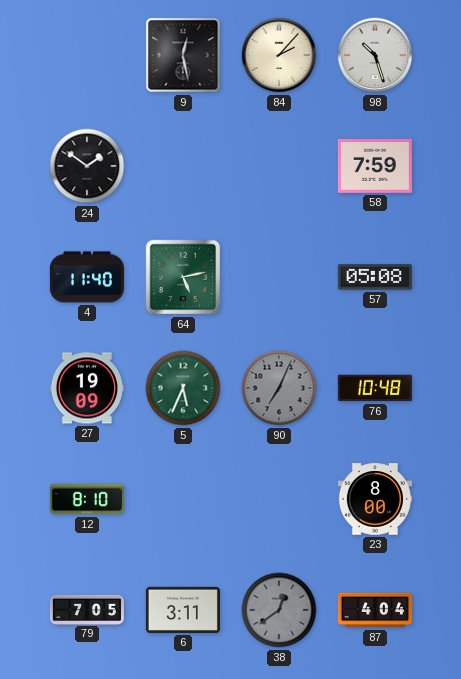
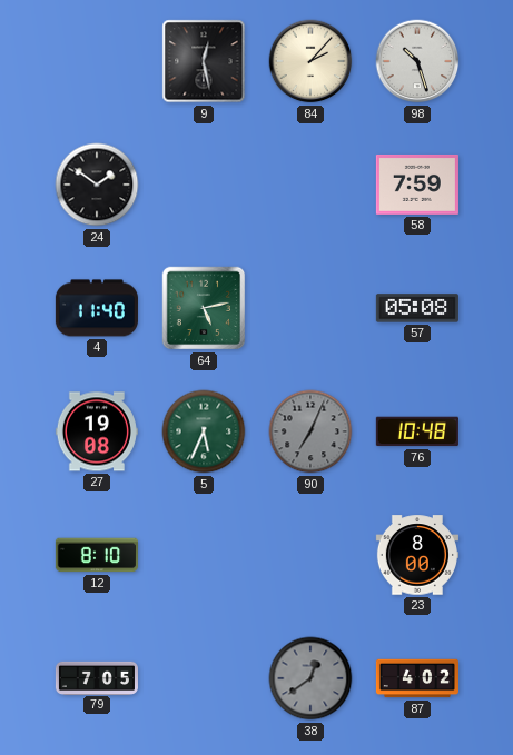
27: 19:09 -> 19:08
6: 3:11 -> none
87: 4:04 -> 4:02
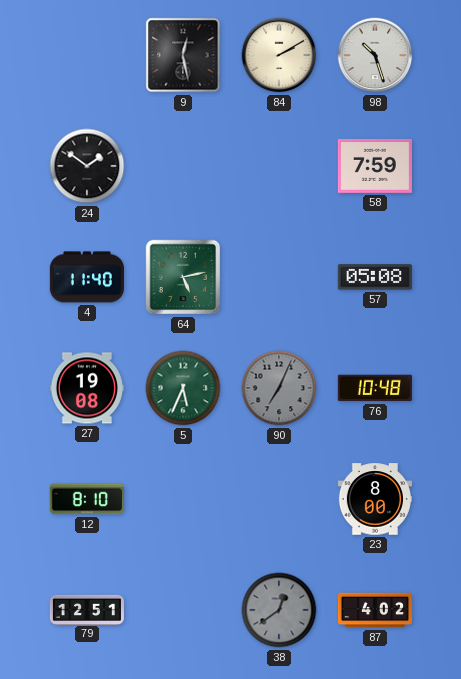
84: 2:07 -> 2:10
79: 7:05 -> 12:51
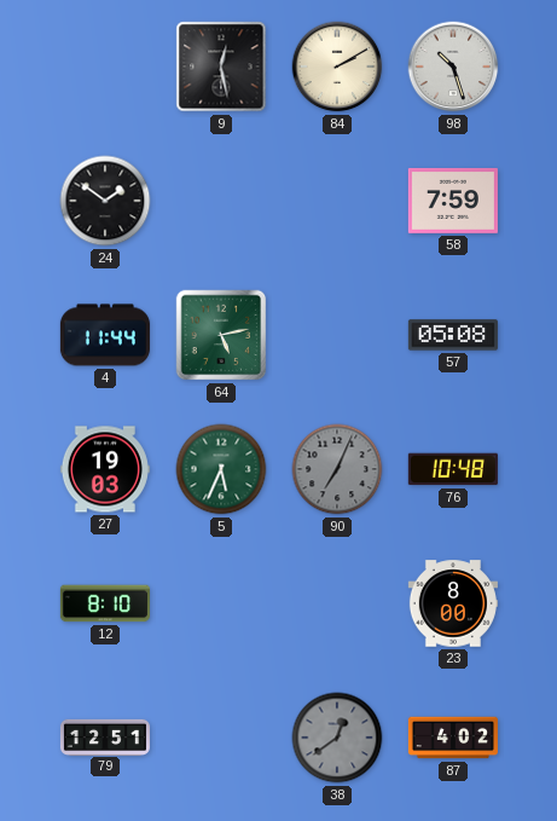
4: 11:40 -> 11:44
27: 19:08 -> 19:03
